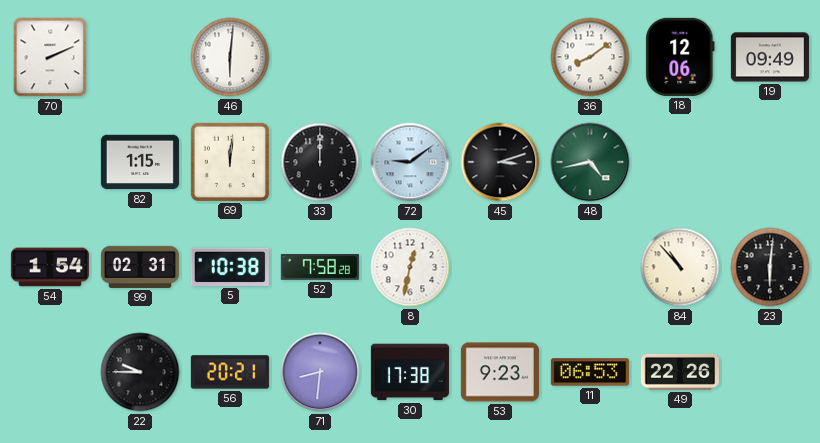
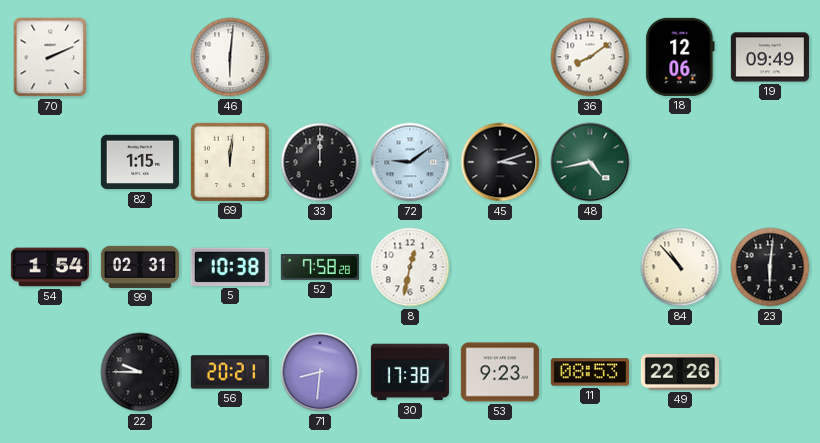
11: 06:53 -> 08:53
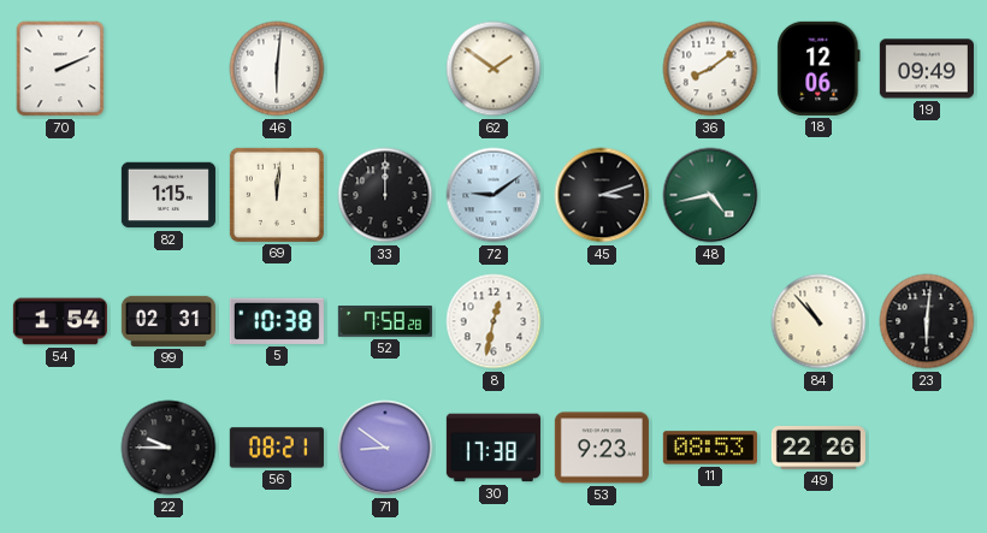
62: none -> 1:51
56: 20:21 -> 08:21
71: 8:31 -> 8:51
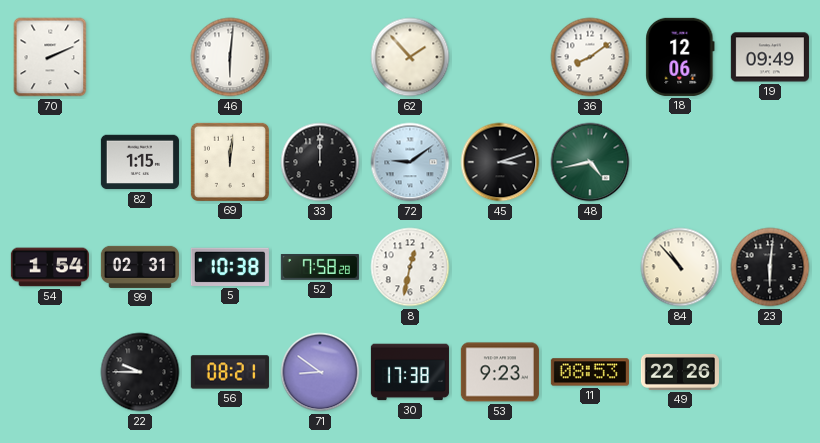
62: 1:51 -> 1:53
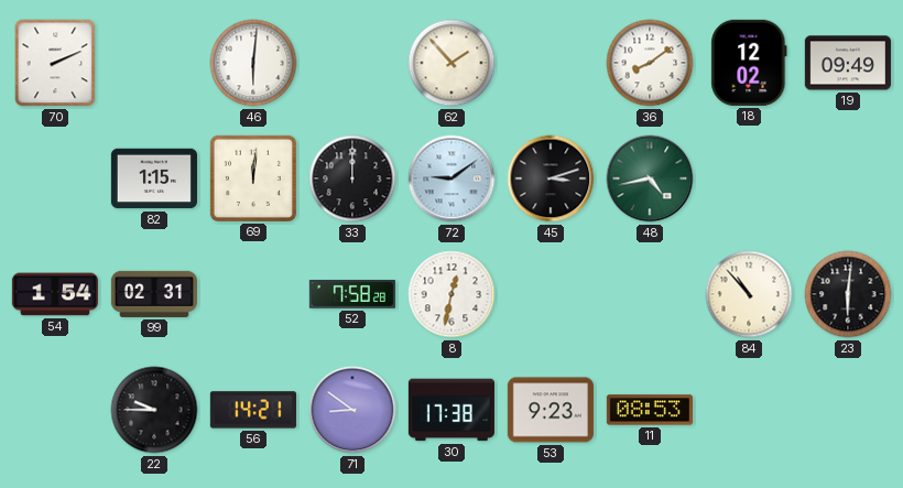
18: 12:06 -> 12:02
5: 10:38 -> none
56: 08:21 -> 14:21
49: 22:26 -> none
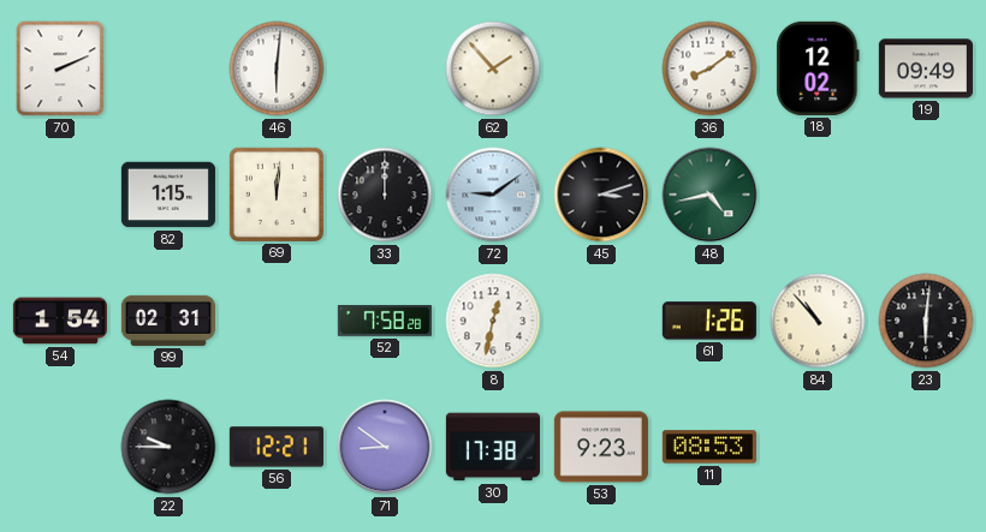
61: none -> 1:26
56: 14:21 -> 12:21
